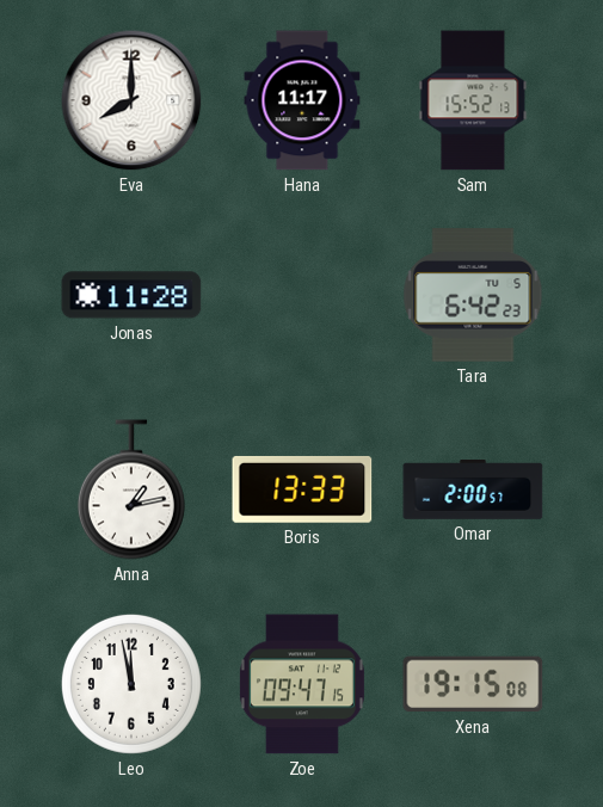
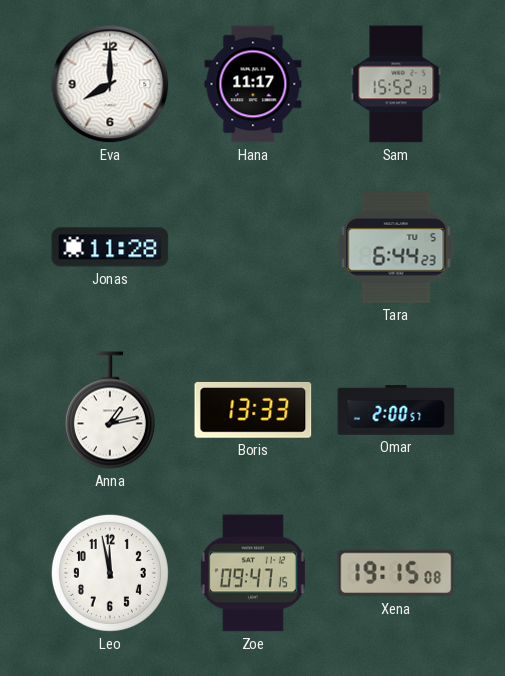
Tara: 6:42 -> 6:44
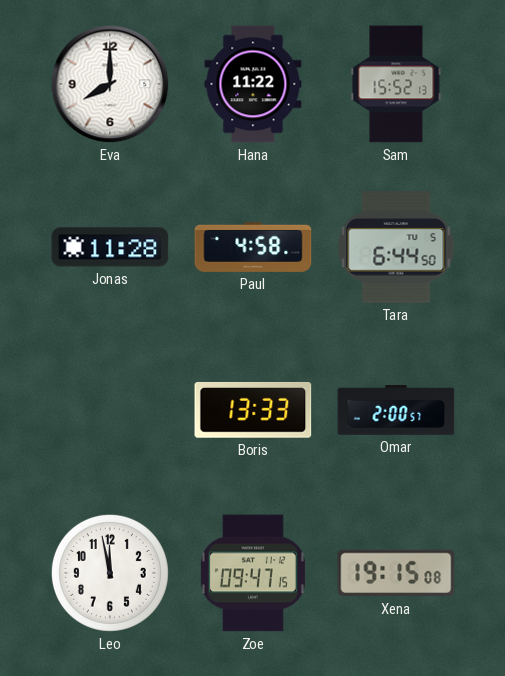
Hana: 11:17 -> 11:22
Paul: none -> 4:58
Tara: 6:44:23 -> 6:44:50
Anna: 1:13 -> none
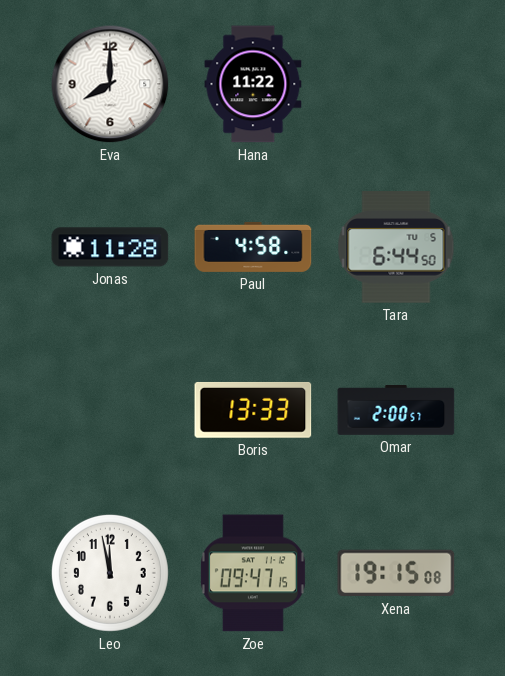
Sam: 15:52 -> none
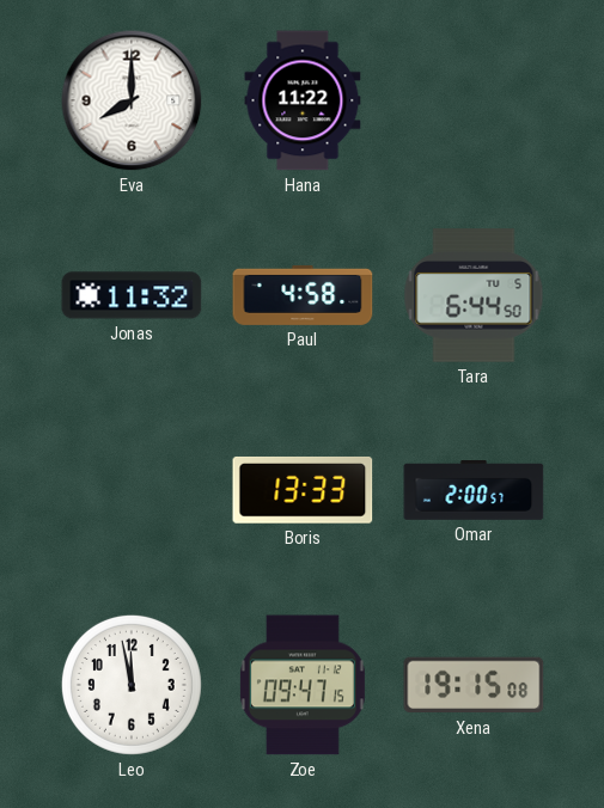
Jonas: 11:28 -> 11:32
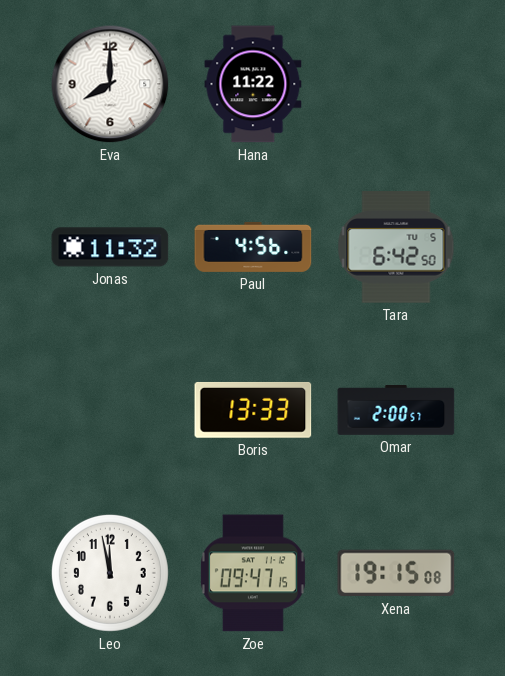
Paul: 4:58 -> 4:56
Tara: 6:44 -> 6:42
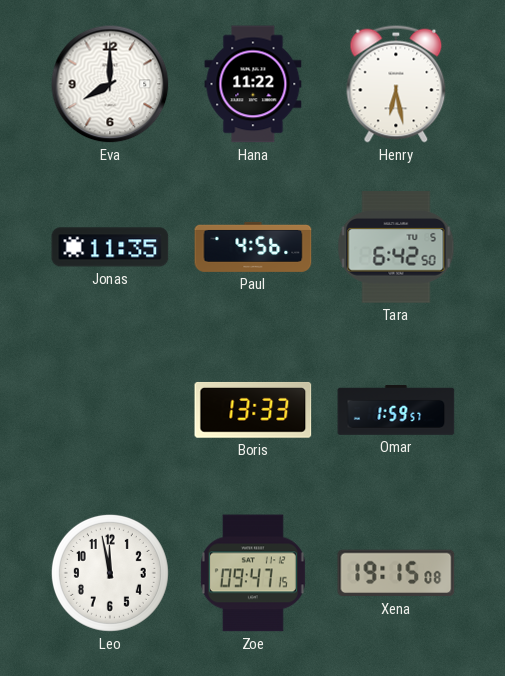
Henry: none -> 6:28
Jonas: 11:32 -> 11:35
Omar: 2:00 -> 1:59
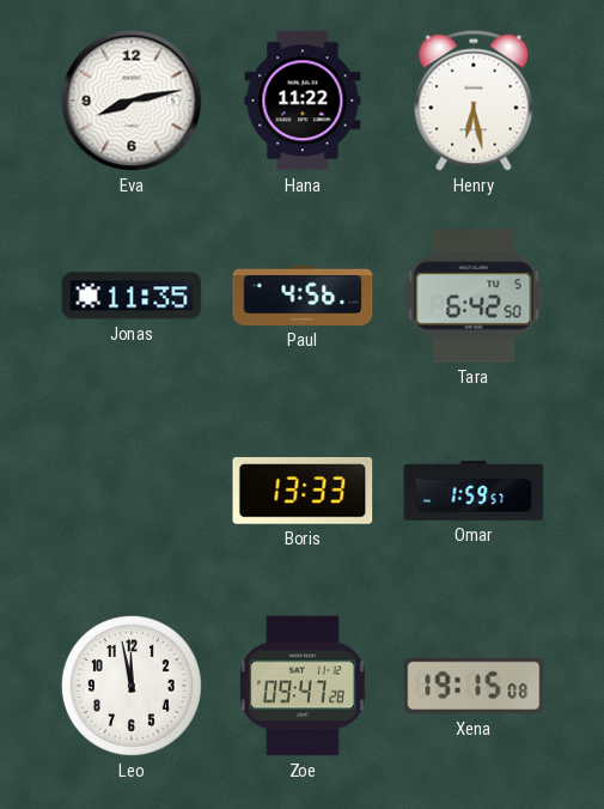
Eva: 8:00 -> 8:13
Zoe: 09:47:15 -> 09:47:28
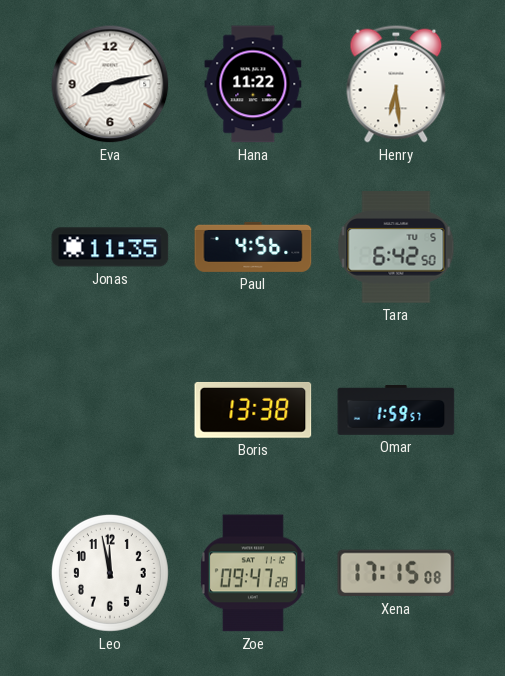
Henry: 6:28 -> 6:29
Boris: 13:33 -> 13:38
Xena: 19:15 -> 17:15
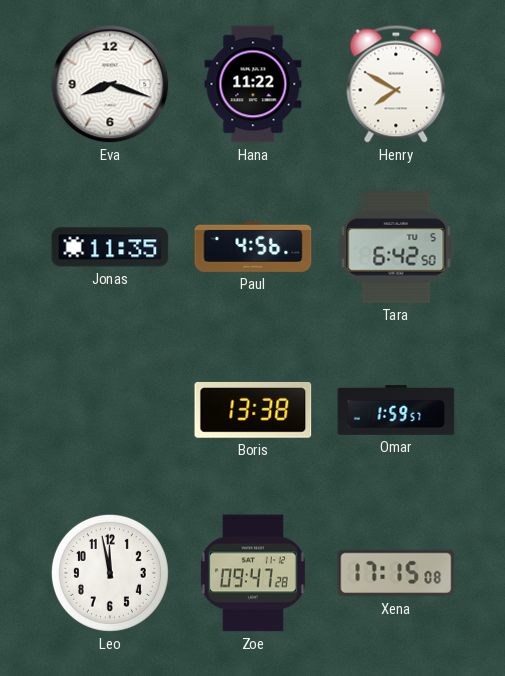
Eva: 8:13 -> 8:18
Henry: 6:29 -> 7:50
